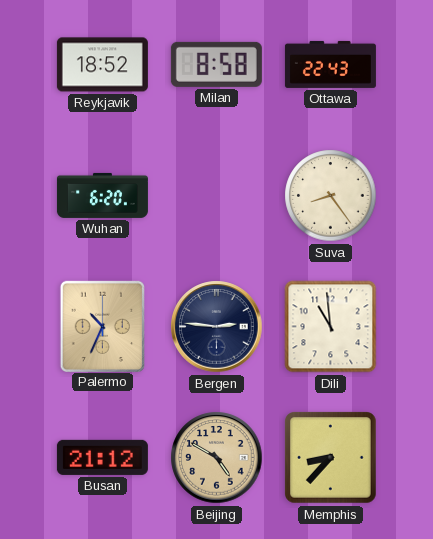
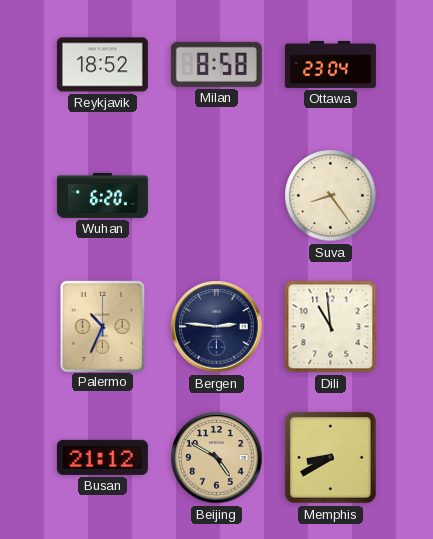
Ottawa: 22:43 -> 23:04
Memphis: 8:37 -> 8:40
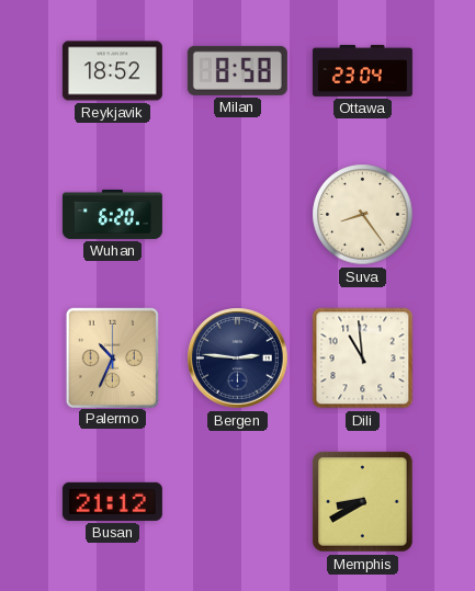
Beijing: 4:50 -> none
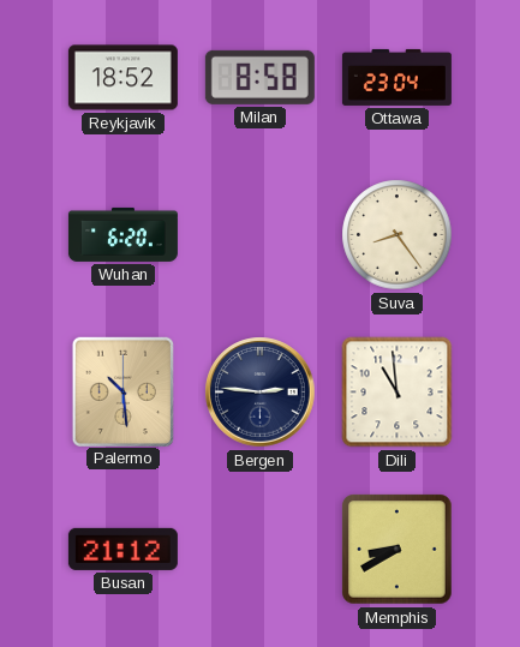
Palermo: 10:34 -> 10:29
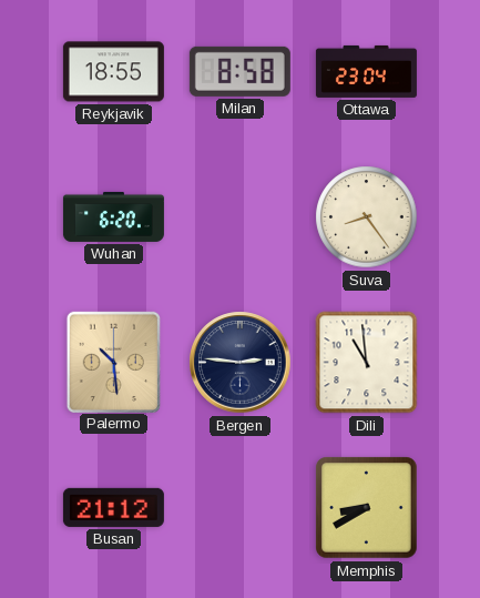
Reykjavik: 18:52 -> 18:55
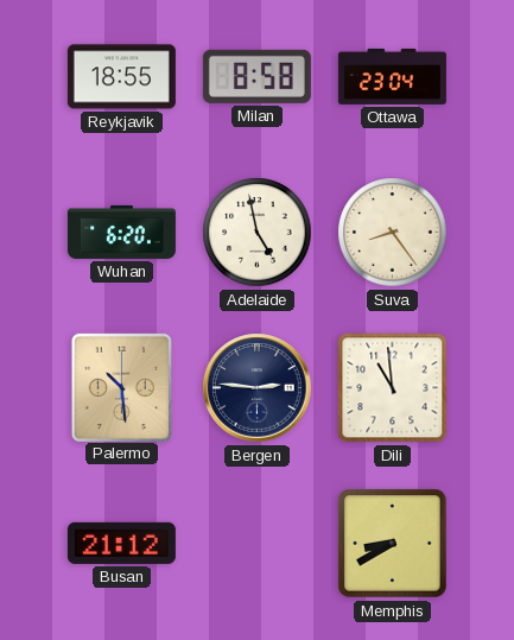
Adelaide: none -> 4:58
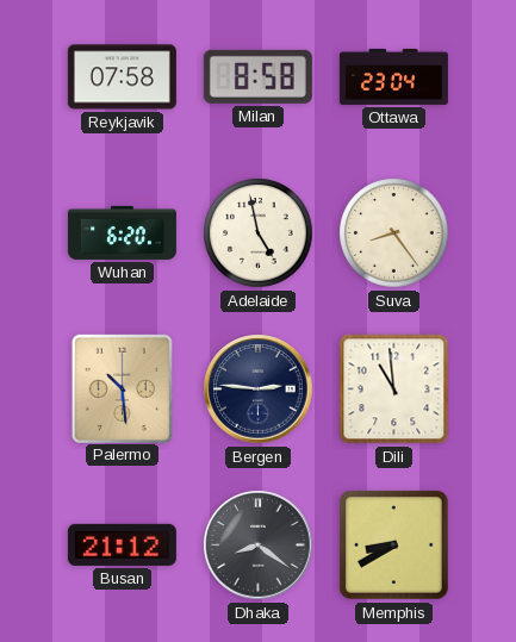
Reykjavik: 18:55 -> 07:58
Dhaka: none -> 8:21
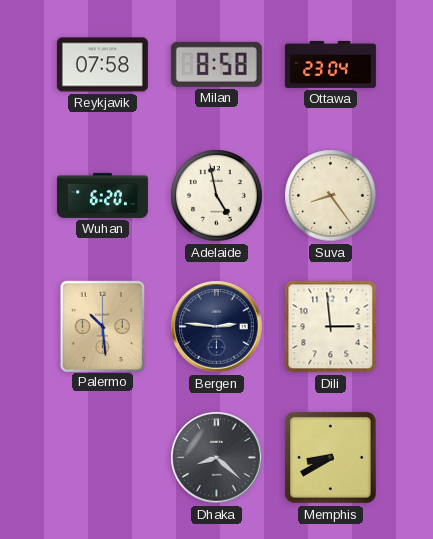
Dili: 10:59 -> 2:59
Busan: 21:12 -> none
Dhaka: 8:21 -> 8:22
